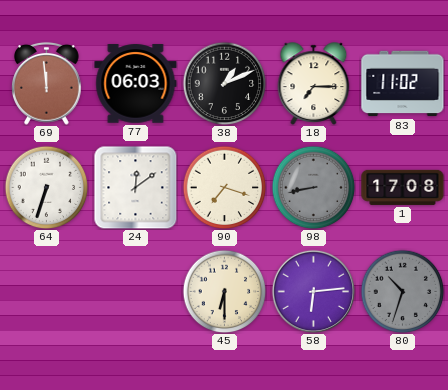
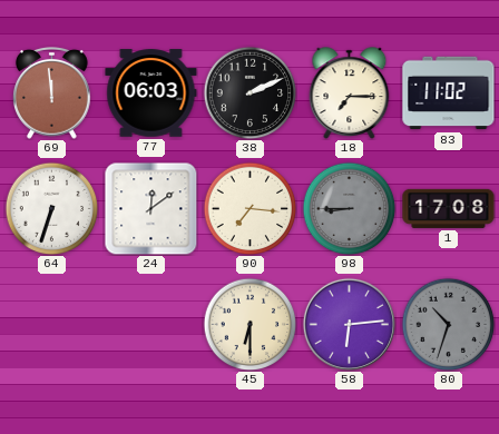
38: 1:11 -> 2:11
90: 7:18 -> 7:16
98: 8:43 -> 8:45
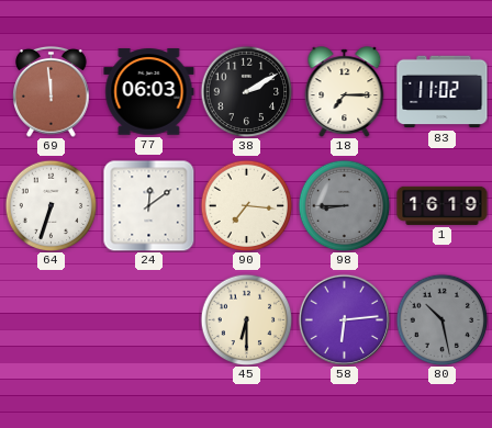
38: 2:11 -> 2:10
1: 17:08 -> 16:19
80: 10:33 -> 10:28
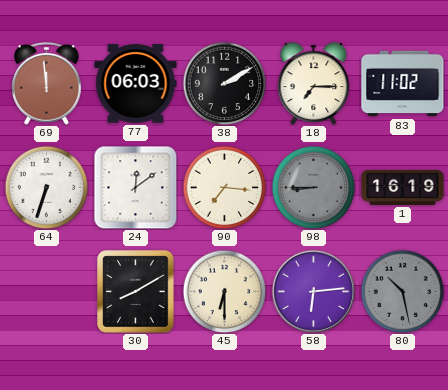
30: none -> 8:10
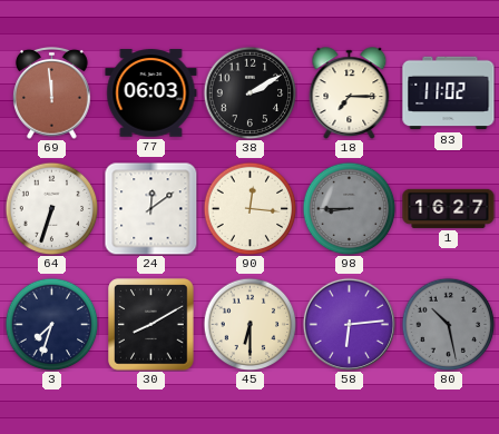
90: 7:16 -> 12:16
1: 16:19 -> 16:27
3: none -> 7:33
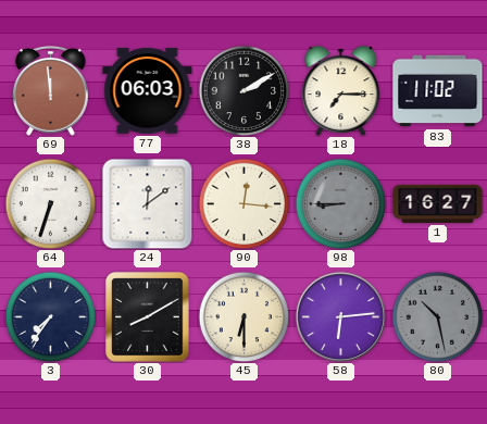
3: 7:33 -> 7:36
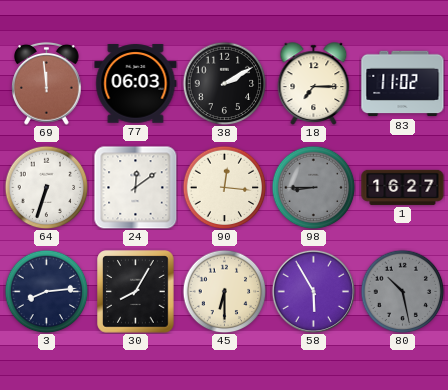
3: 7:36 -> 8:14
30: 8:10 -> 8:05
58: 6:14 -> 5:55
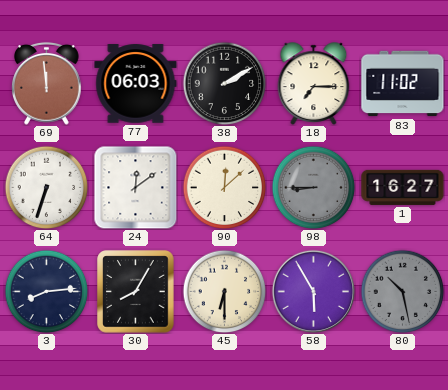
90: 12:16 -> 12:08
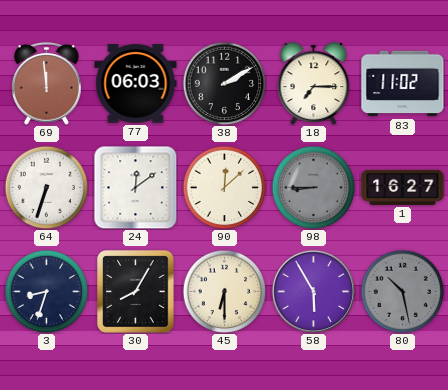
3: 8:14 -> 8:33
